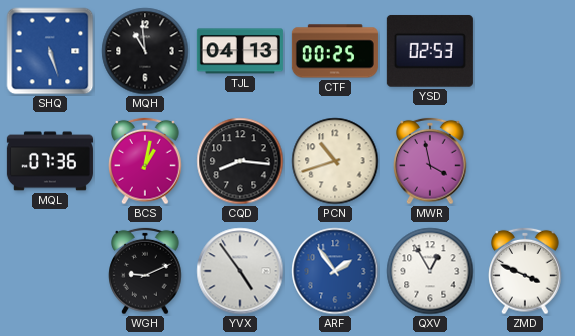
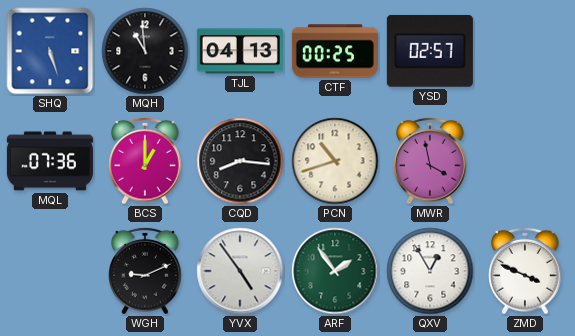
YSD: 02:53 -> 02:57
BCS: 1:02 -> 1:00
ARF dial: blue -> green
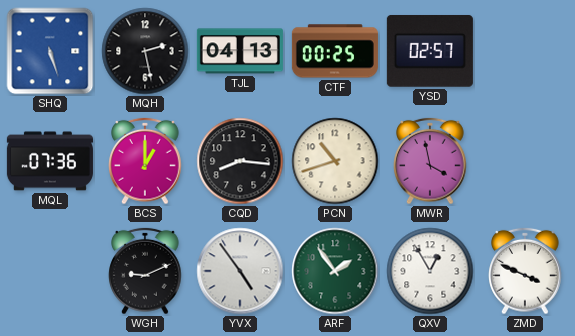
MQH: 10:59 -> 2:28
